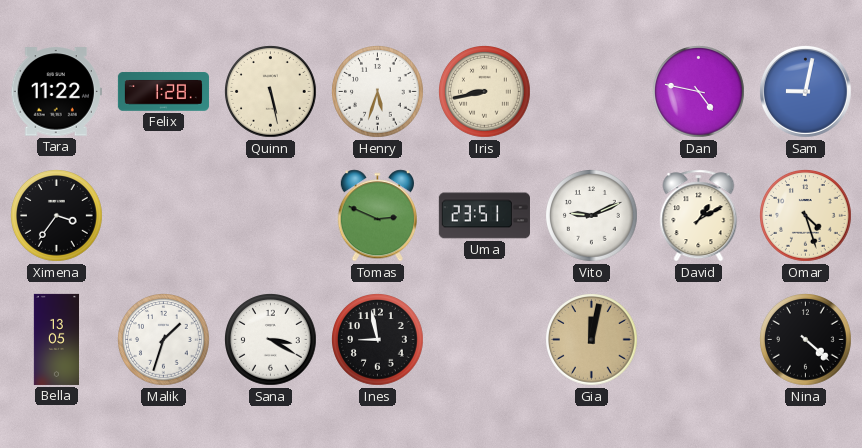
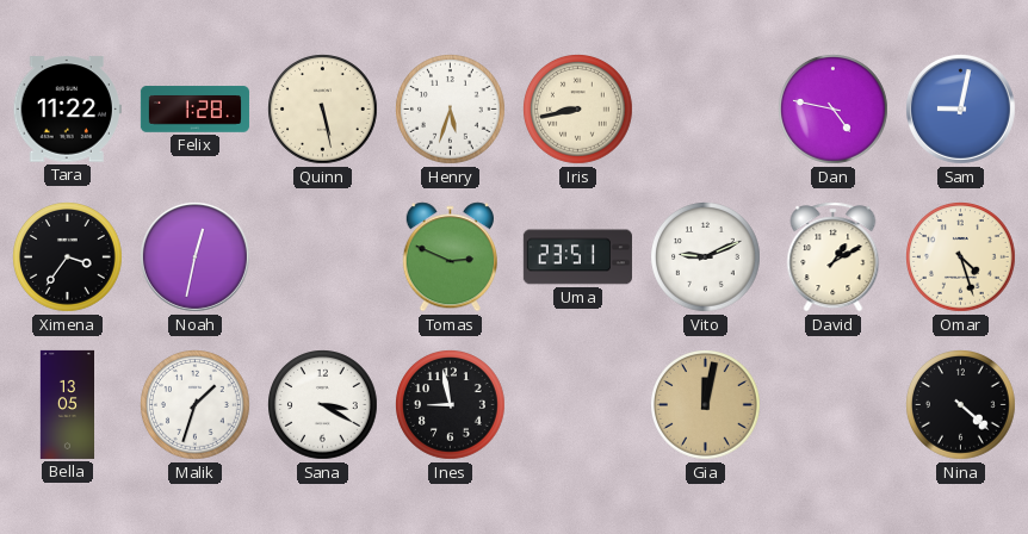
Noah: none -> 12:32
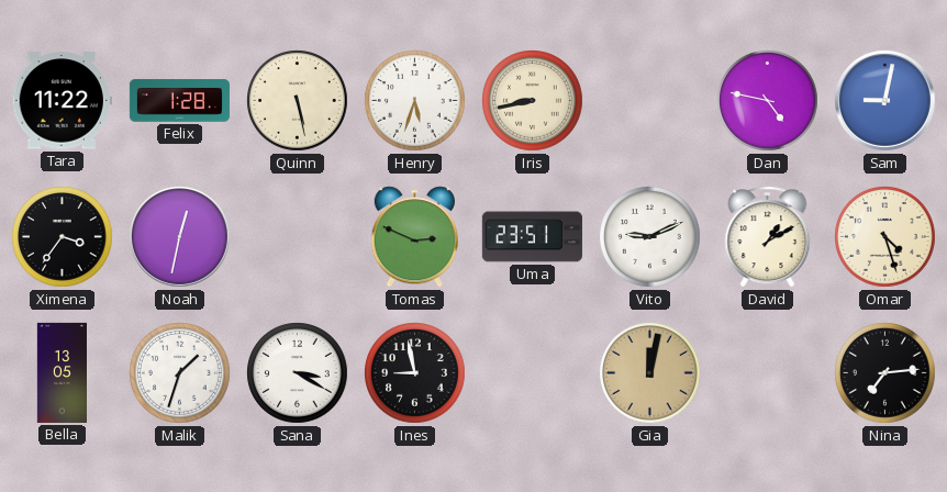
Nina: 4:22 -> 7:14
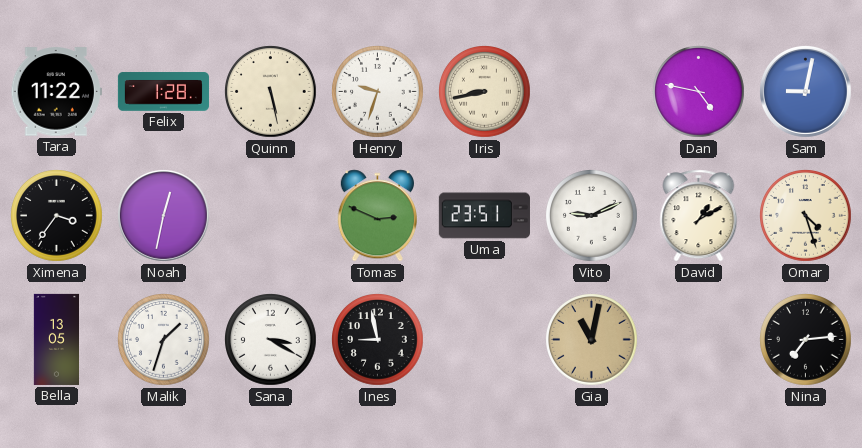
Henry: 5:33 -> 9:33
Gia: 12:02 -> 11:02
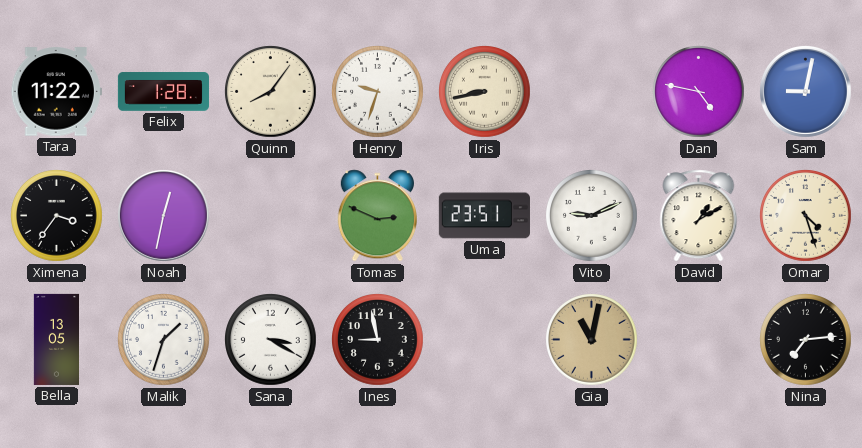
Quinn: 5:28 -> 8:06
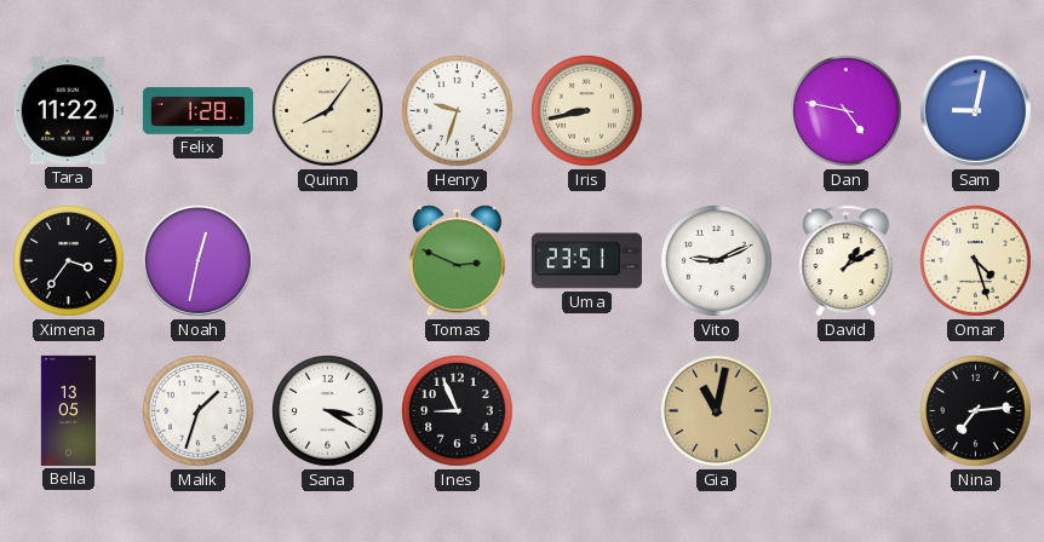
Ines: 8:58 -> 8:56
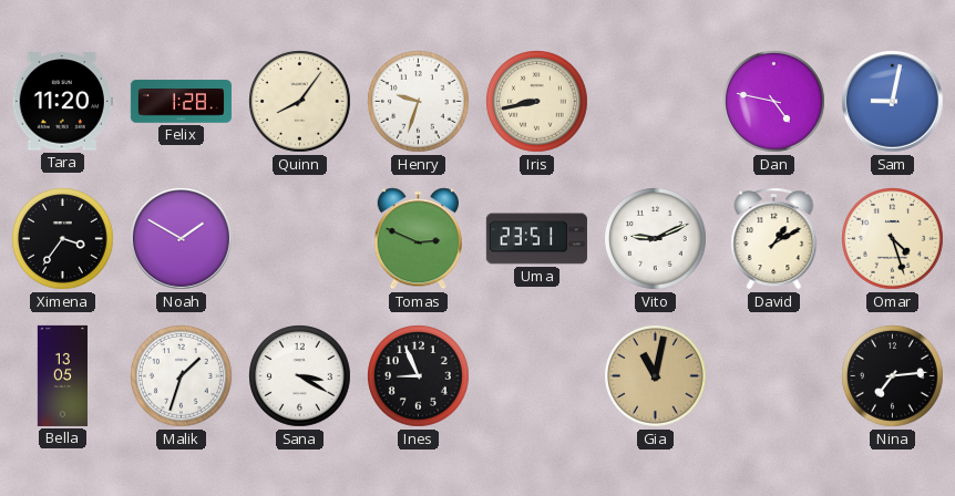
Tara: 11:22 -> 11:20
Noah: 12:32 -> 1:50
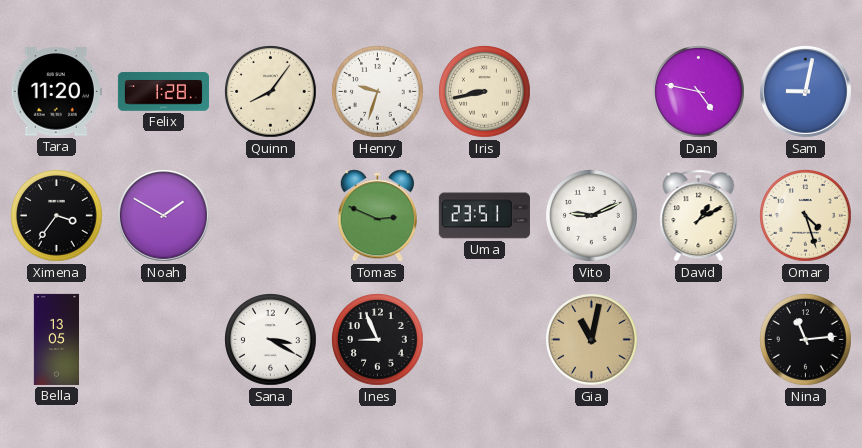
Malik: 1:33 -> none
Nina: 7:14 -> 11:14
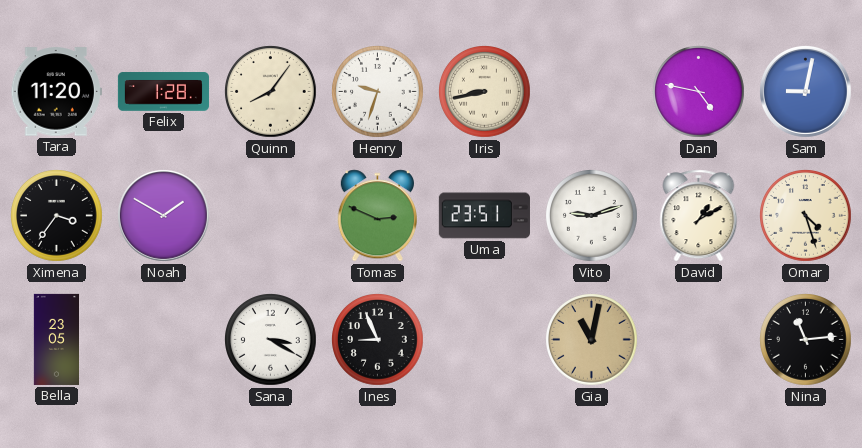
Vito: 9:11 -> 9:12
Bella: 13:05 -> 23:05
